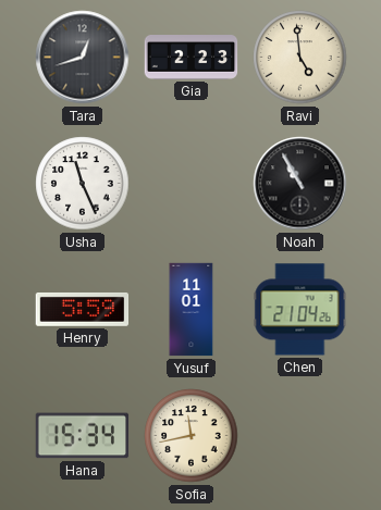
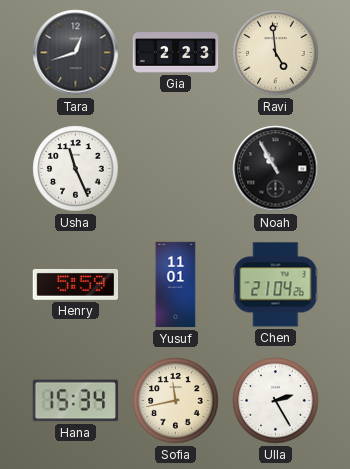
Ulla: none -> 2:25
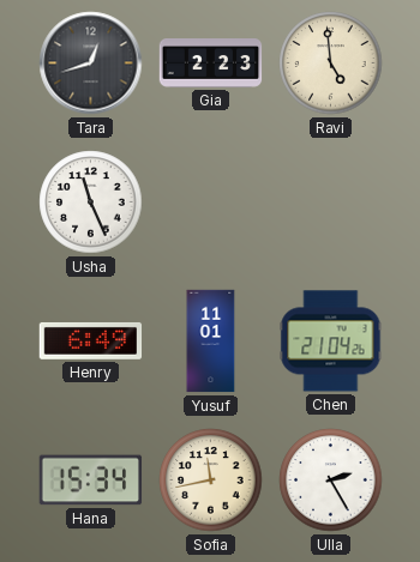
Noah: 10:55 -> none
Henry: 5:59 -> 6:49
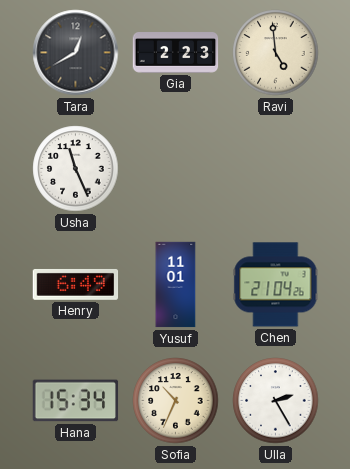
Tara: 12:42 -> 12:40
Sofia: 11:43 -> 10:34
